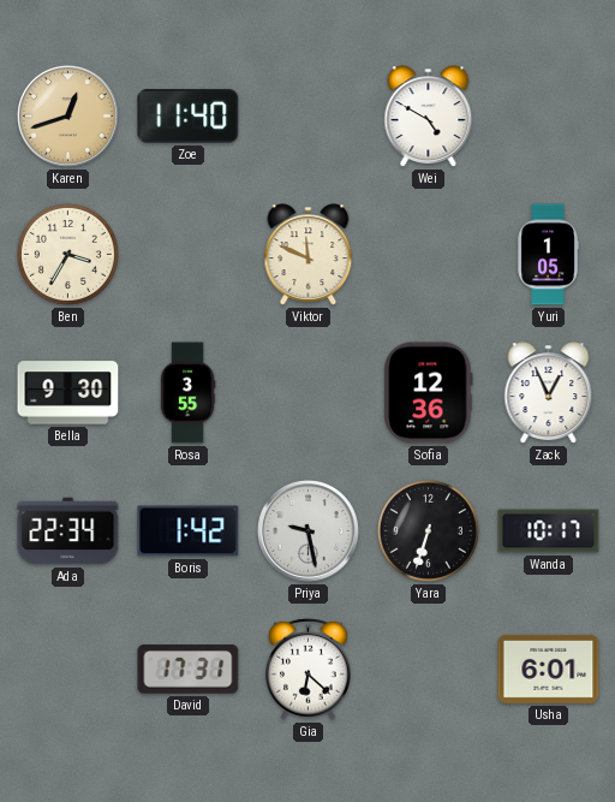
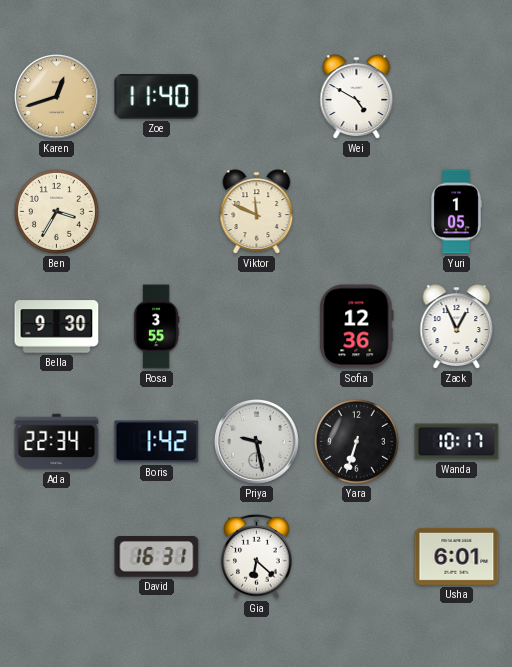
David: 17:31 -> 16:31
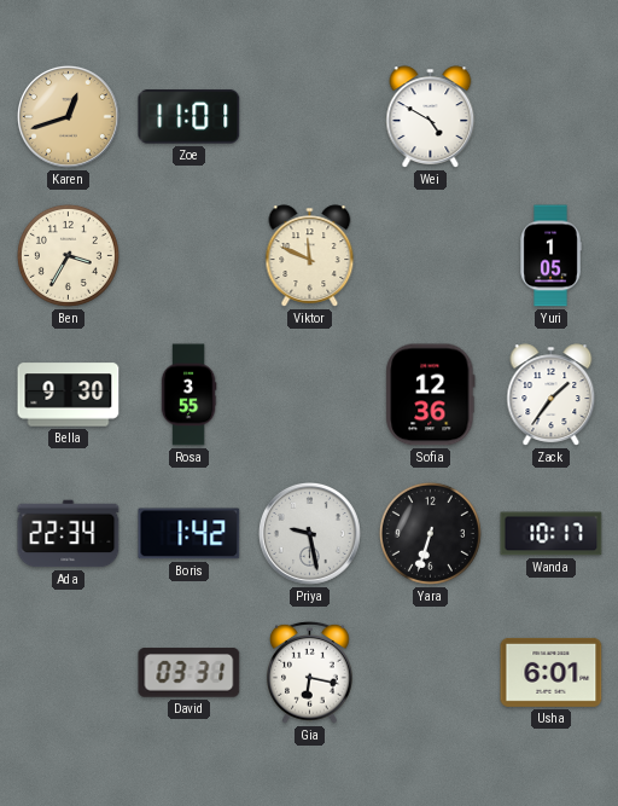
Zoe: 11:40 -> 11:01
Zack: 12:56 -> 1:36
David: 16:31 -> 03:31
Gia: 6:22 -> 6:17
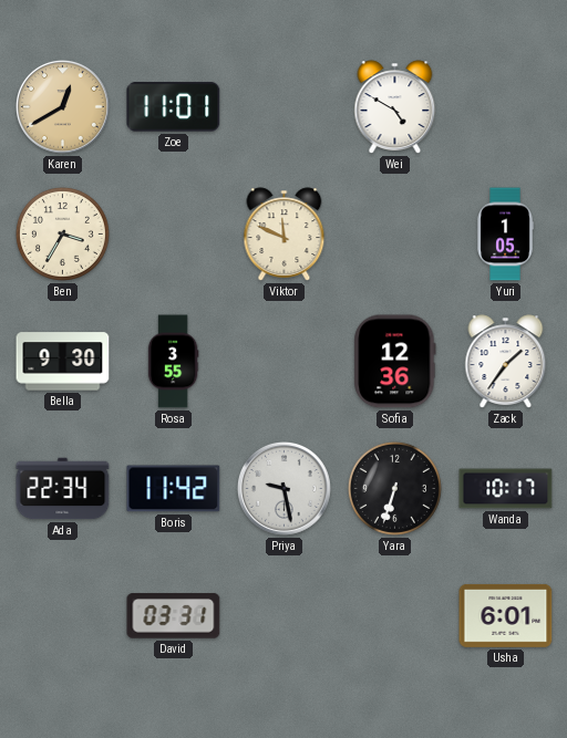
Karen: 12:42 -> 12:40
Boris: 1:42 -> 11:42
Gia: 6:17 -> none
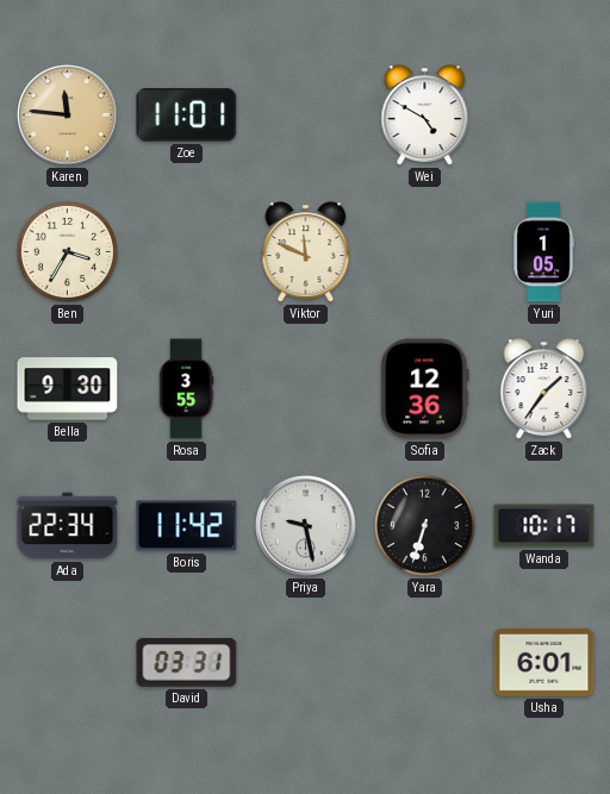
Karen: 12:40 -> 11:46
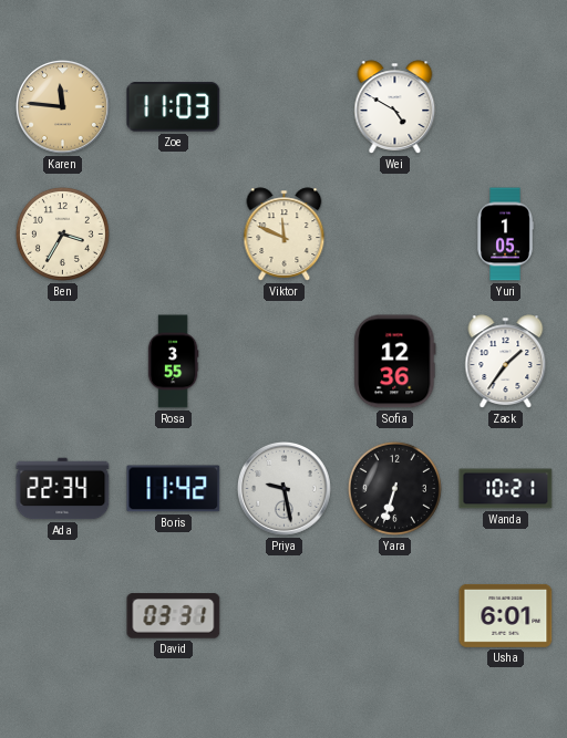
Zoe: 11:01 -> 11:03
Bella: 9:30 -> none
Wanda: 10:17 -> 10:21
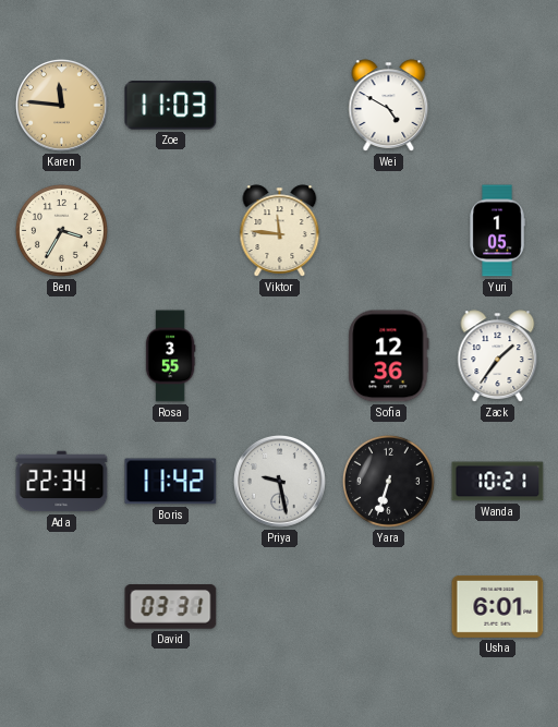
Viktor: 11:49 -> 11:46
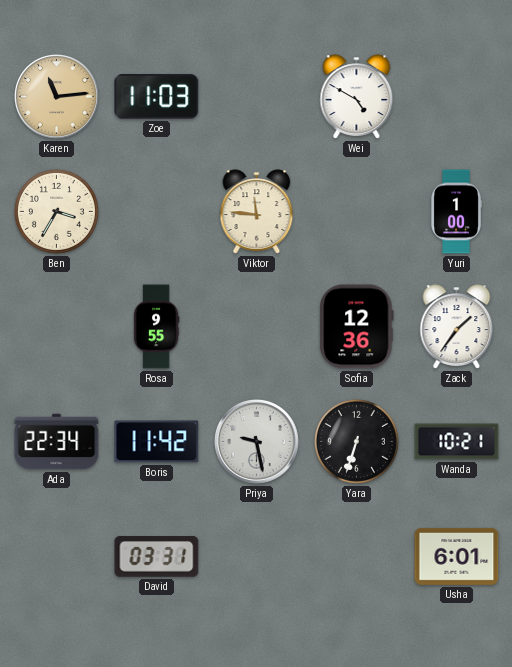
Karen: 11:46 -> 11:14
Yuri: 1:05 -> 1:00
Rosa: 3:55 -> 9:55
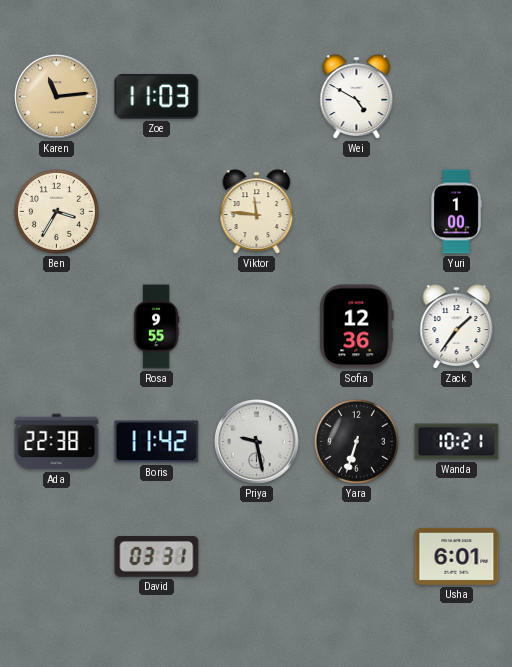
Ada: 22:34 -> 22:38
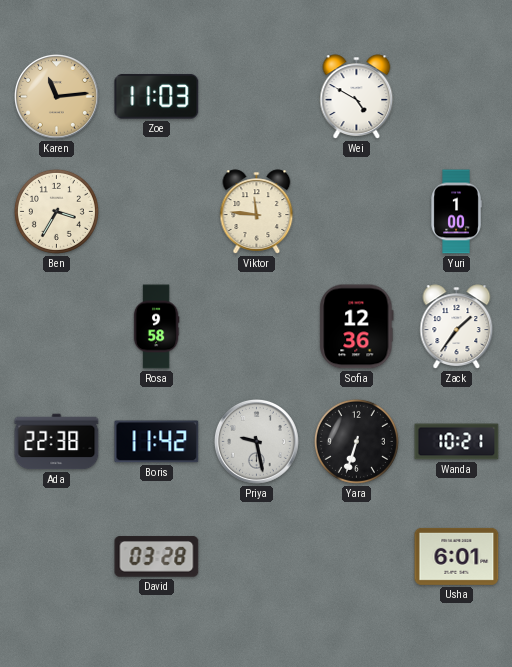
Rosa: 9:55 -> 9:58
David: 03:31 -> 03:28
